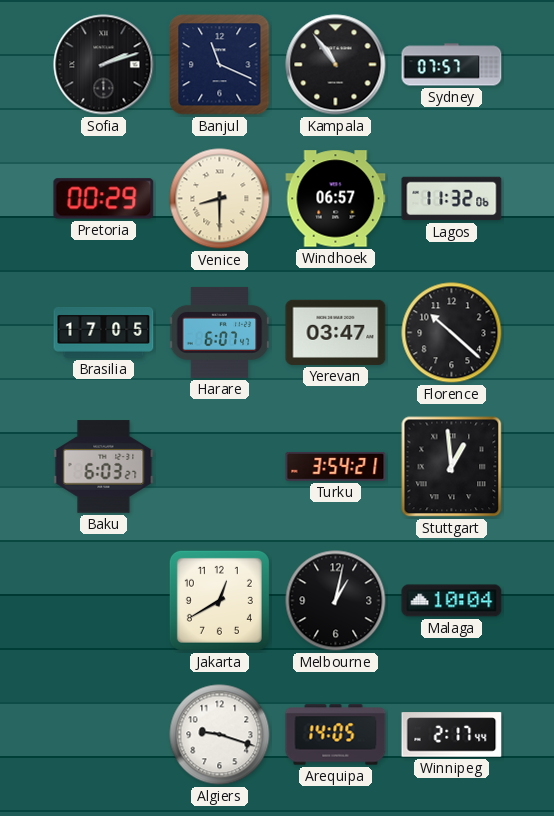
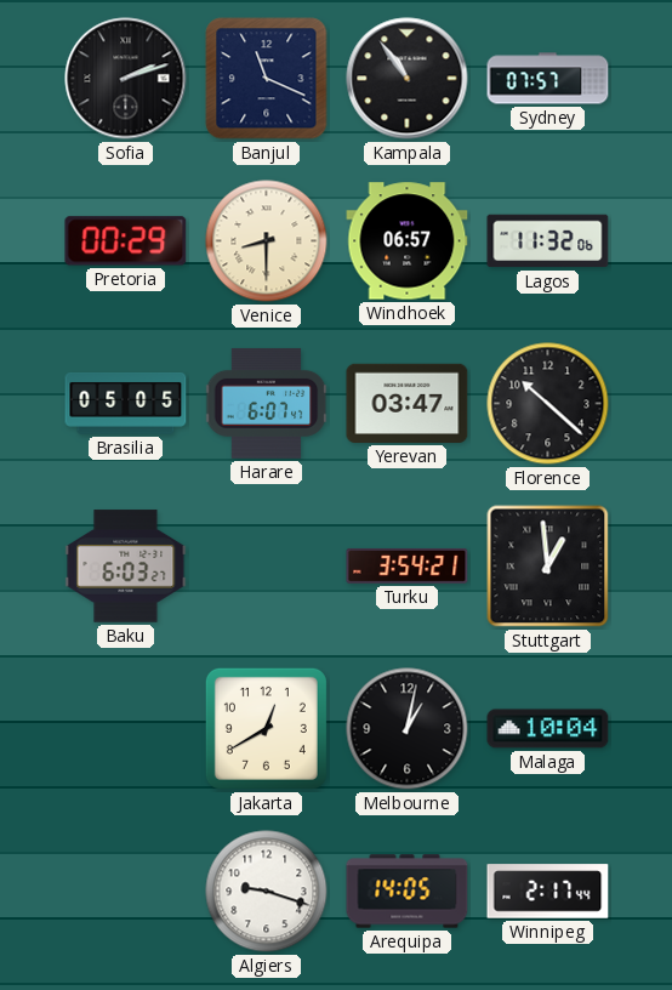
Brasilia: 17:05 -> 05:05
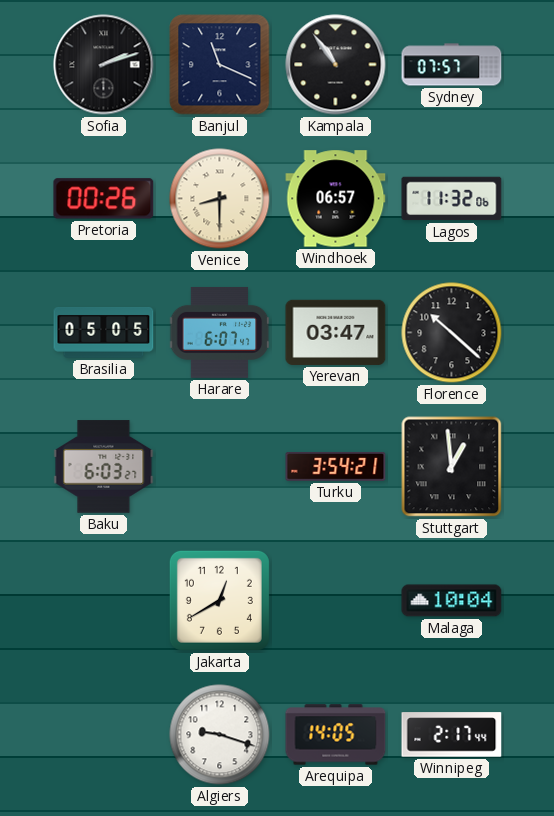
Pretoria: 00:29 -> 00:26
Melbourne: 1:02 -> none
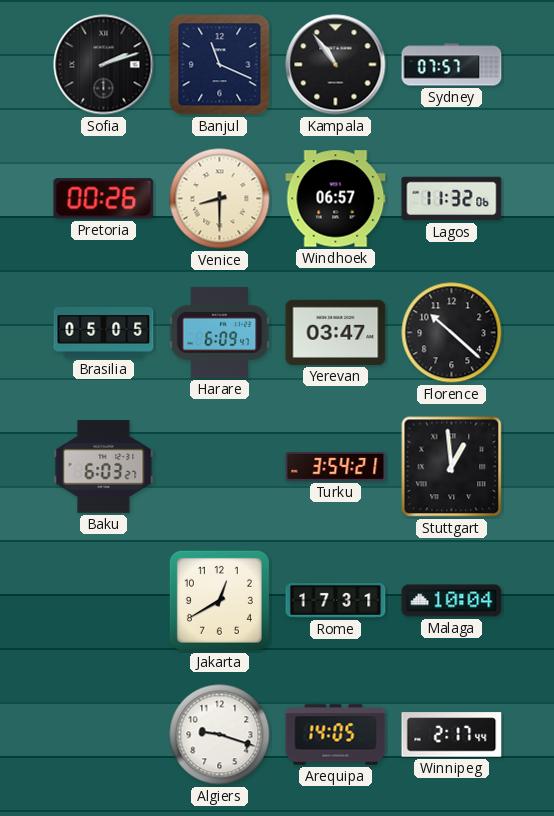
Harare: 6:07 -> 6:09
Rome: none -> 17:31
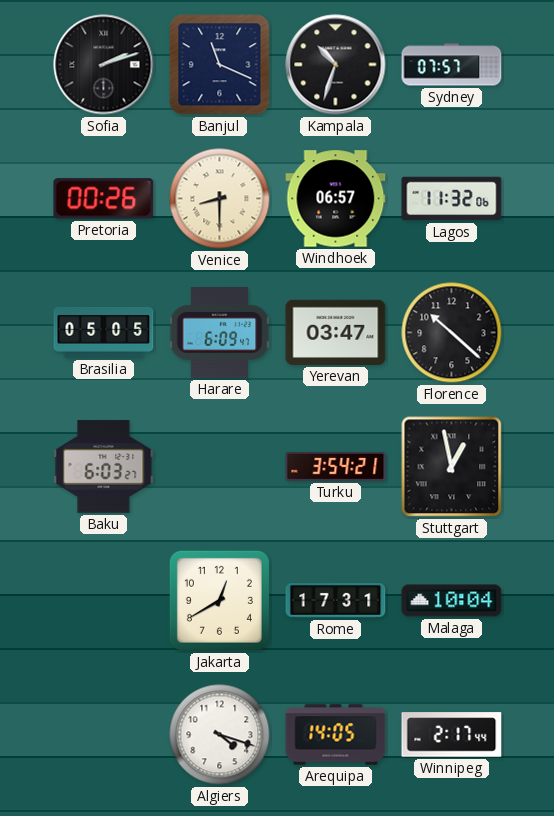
Kampala: 10:54 -> 10:33
Stuttgart: 12:59 -> 12:58
Algiers: 9:18 -> 4:18
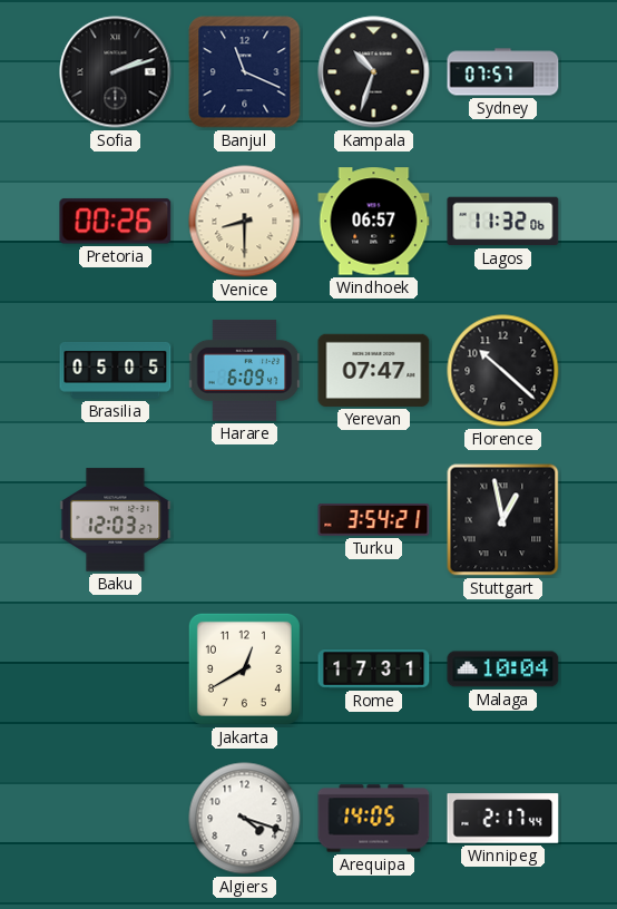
Yerevan: 03:47 -> 07:47
Baku: 6:03 -> 12:03
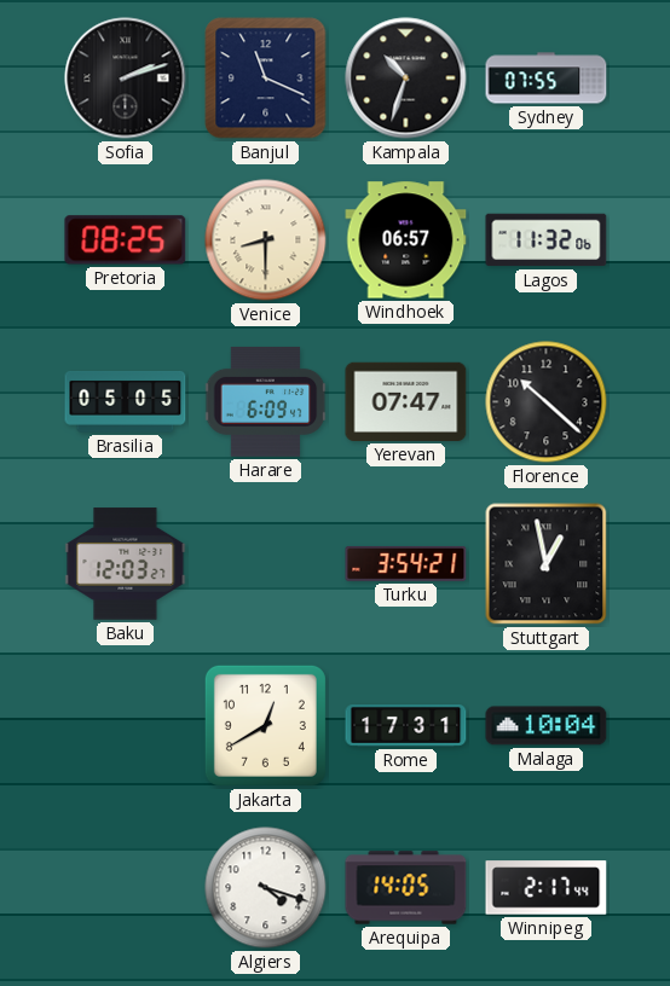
Sydney: 07:57 -> 07:55
Pretoria: 00:26 -> 08:25
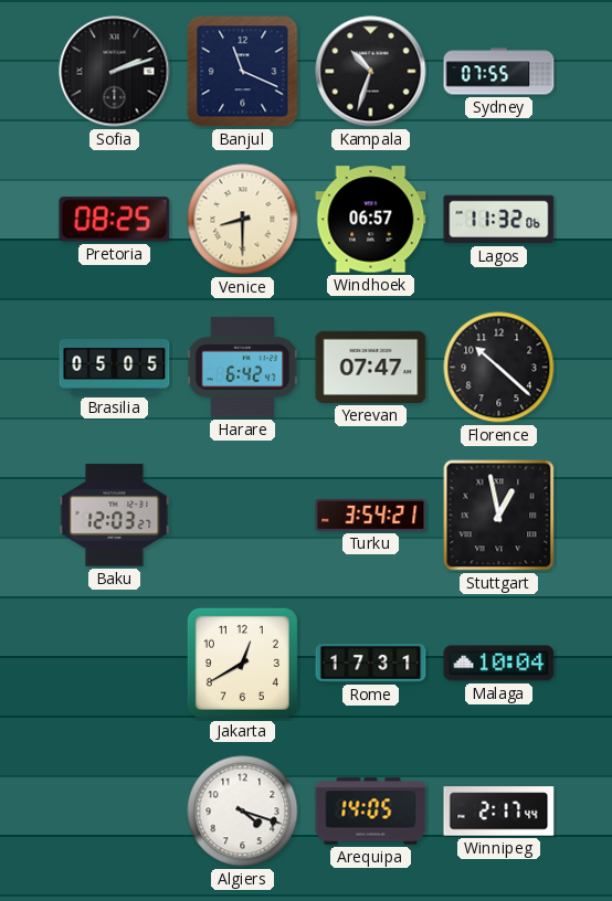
Harare: 6:09 -> 6:42
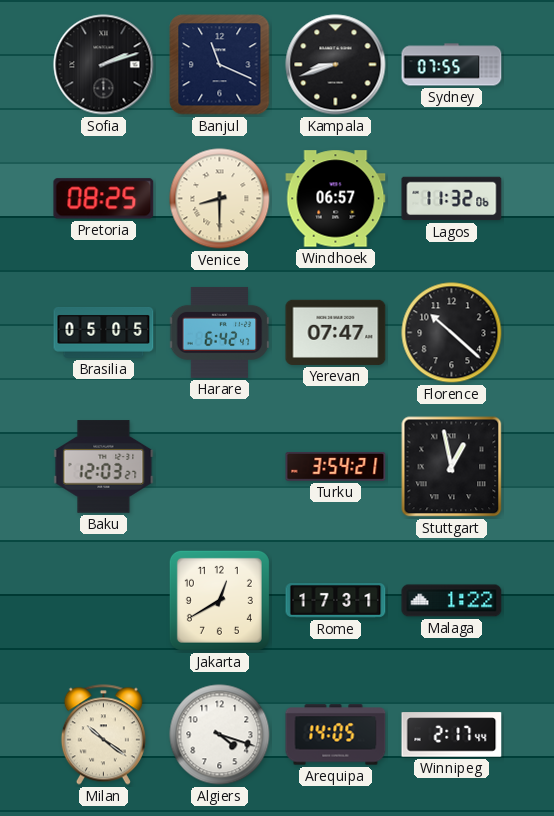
Kampala: 10:33 -> 8:42
Malaga: 10:04 -> 1:22
Milan: none -> 10:21
